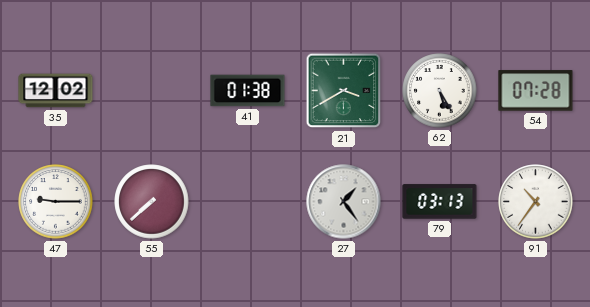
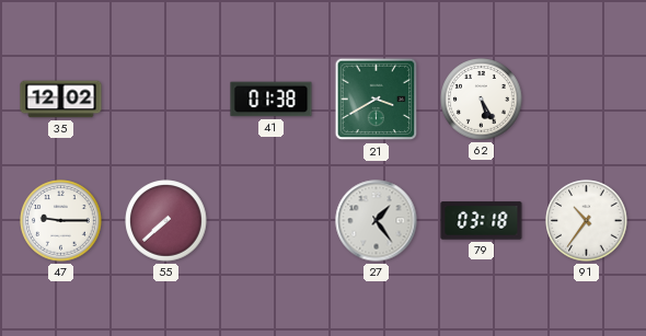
54: 07:28 -> none
79: 03:13 -> 03:18
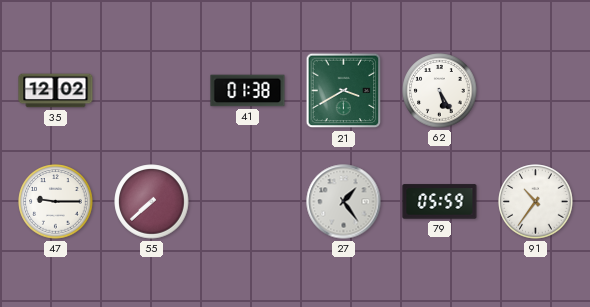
79: 03:18 -> 05:59
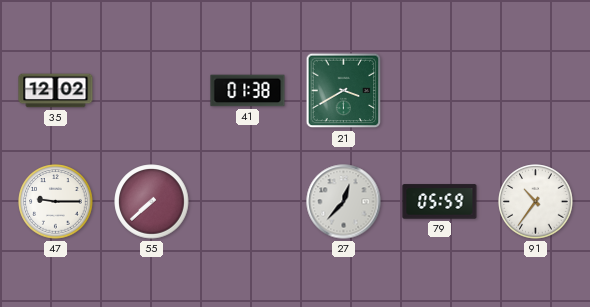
62: 5:25 -> none
27: 1:24 -> 12:37
